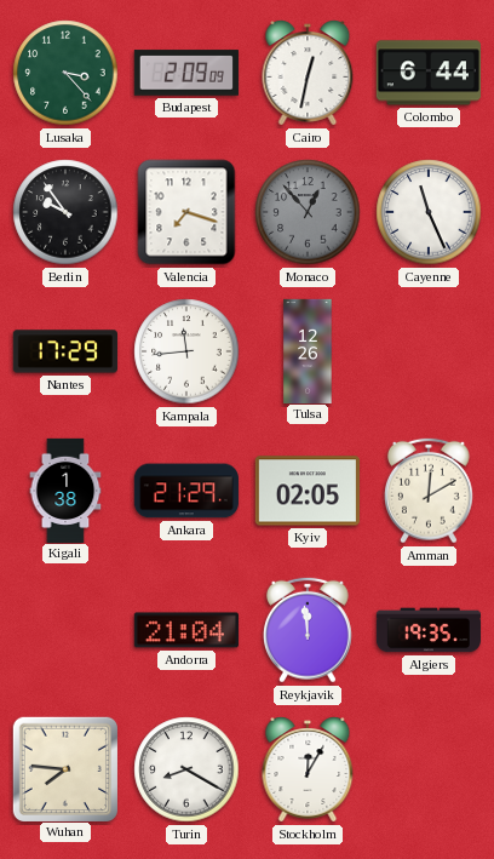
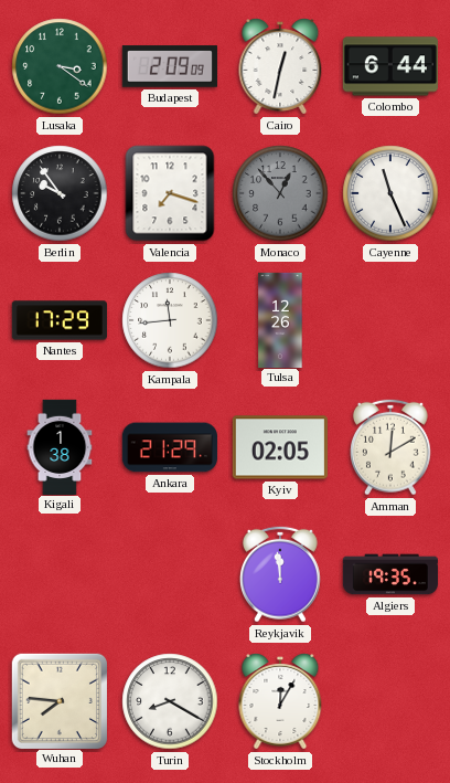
Lusaka: 3:23 -> 3:21
Andorra: 21:04 -> none
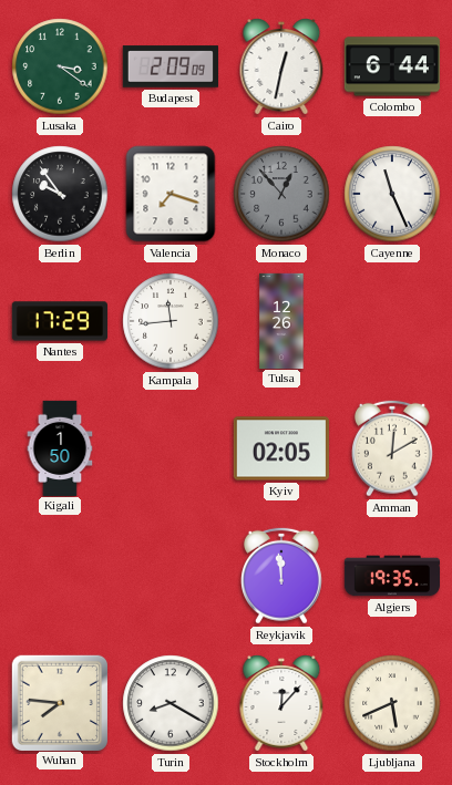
Kigali: 1:38 -> 1:50
Ankara: 21:29 -> none
Stockholm: 12:05 -> 12:07
Ljubljana: none -> 5:41
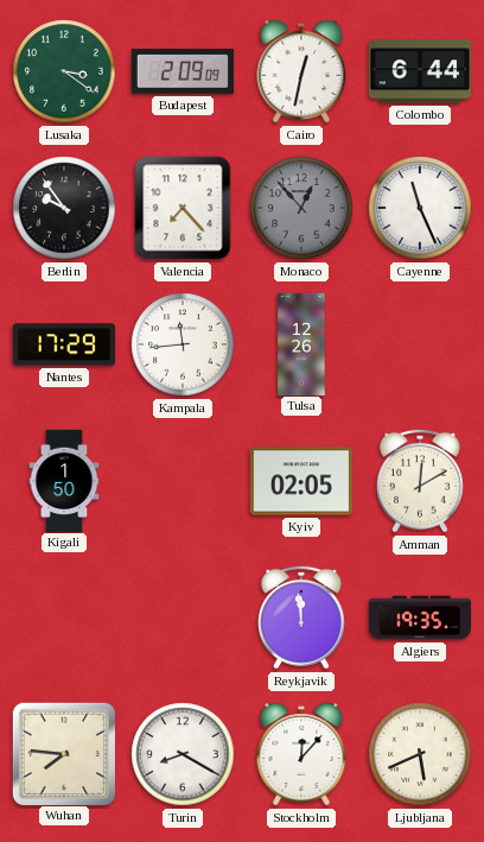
Valencia: 7:18 -> 7:23
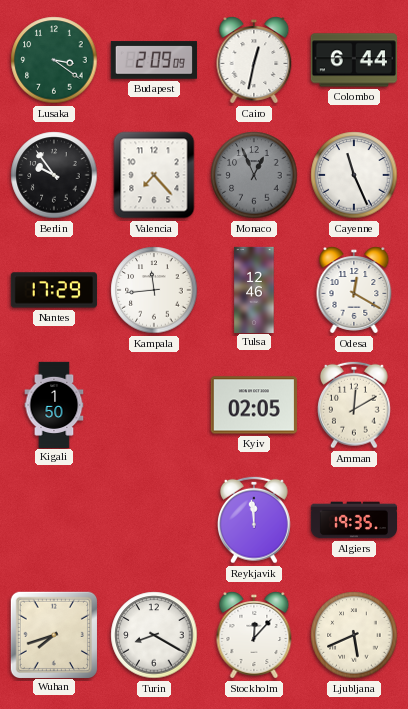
Monaco: 12:53 -> 12:56
Tulsa: 12:26 -> 12:46
Odesa: none -> 12:20
Wuhan: 7:46 -> 7:42
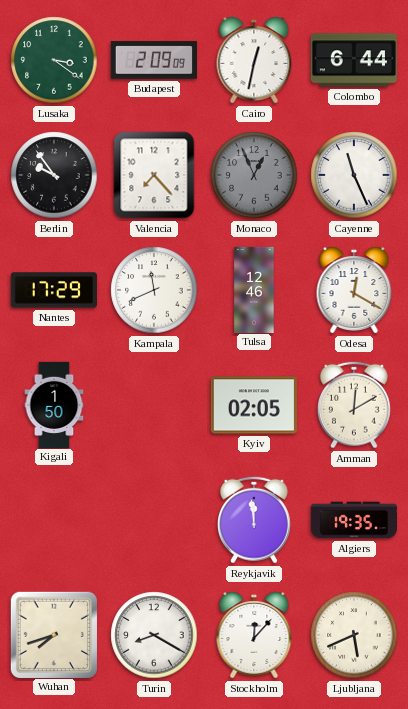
Kampala: 11:44 -> 11:41
